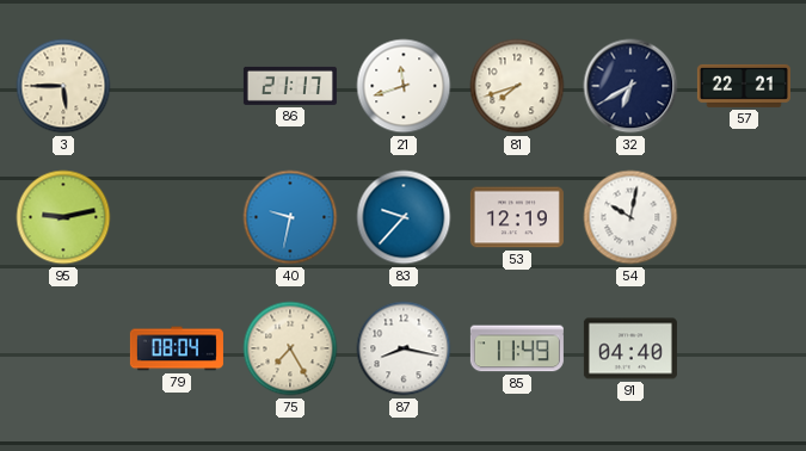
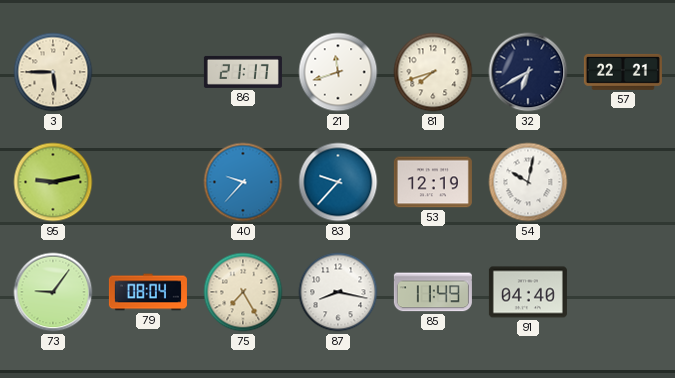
40: 9:32 -> 9:37
73: none -> 9:06
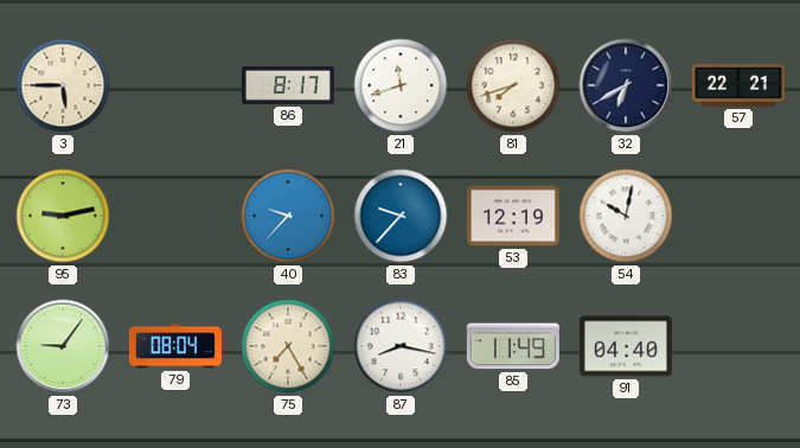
86: 21:17 -> 8:17
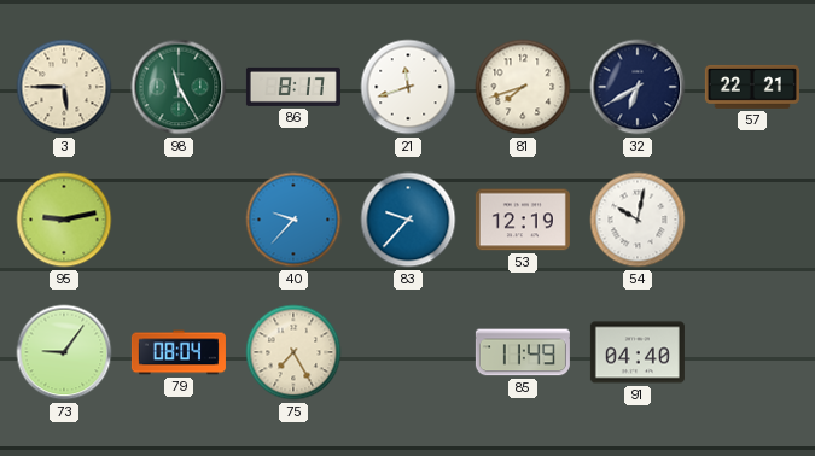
98: none -> 11:25
87: 8:17 -> none
